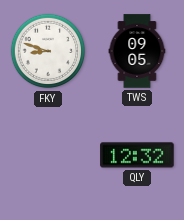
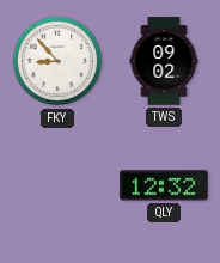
FKY: 8:48 -> 8:53
TWS: 09:05 -> 09:02
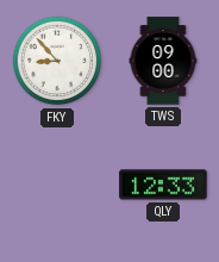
TWS: 09:02 -> 09:00
QLY: 12:32 -> 12:33
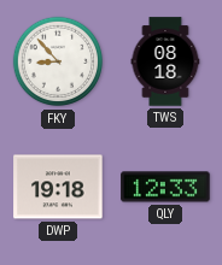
TWS: 09:00 -> 08:18
DWP: none -> 19:18
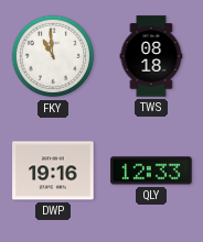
FKY: 8:53 -> 10:59
DWP: 19:18 -> 19:16
